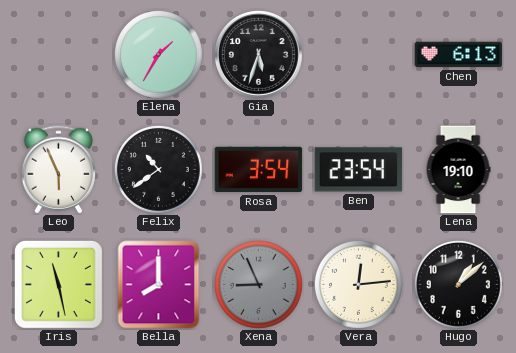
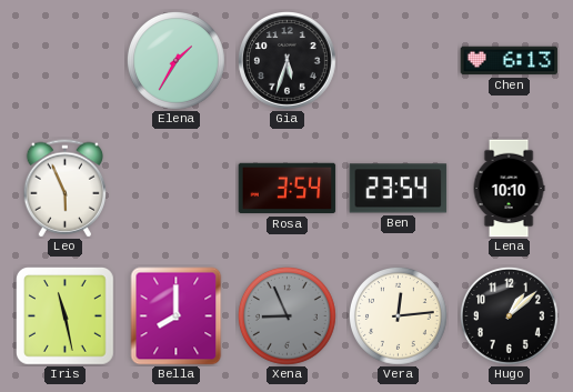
Felix: 10:39 -> none
Lena: 19:10 -> 10:10
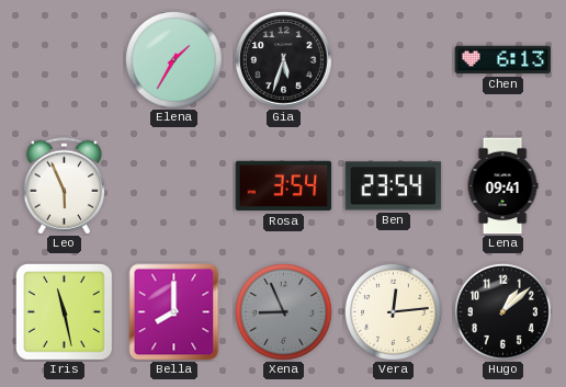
Lena: 10:10 -> 09:41
